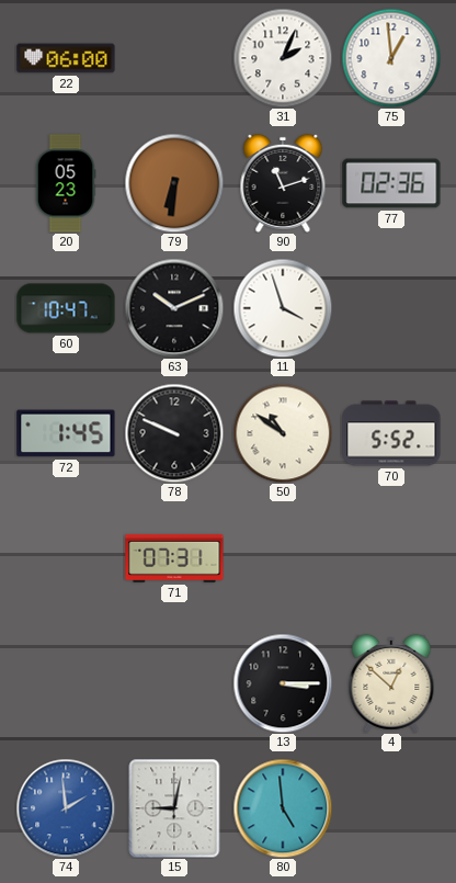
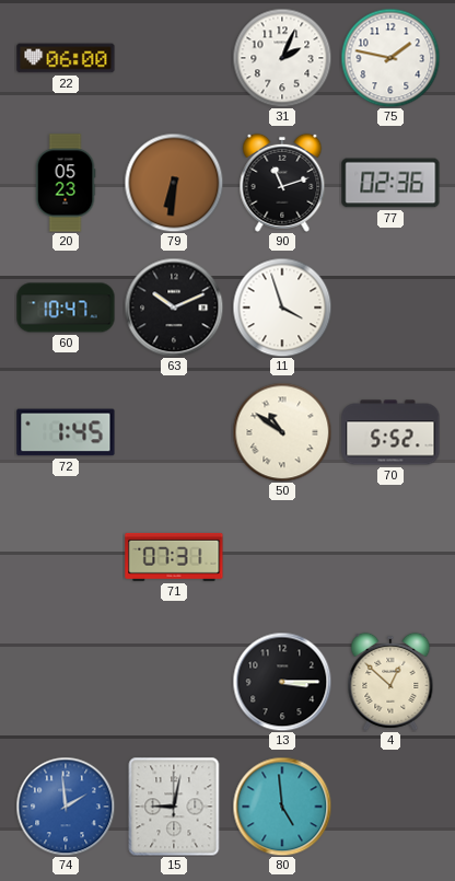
75: 12:59 -> 1:47
78: 9:49 -> none
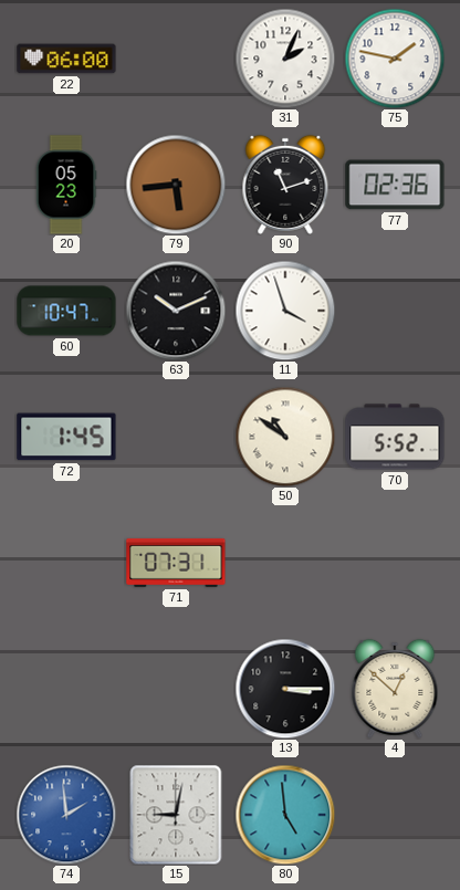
79: 6:31 -> 5:44
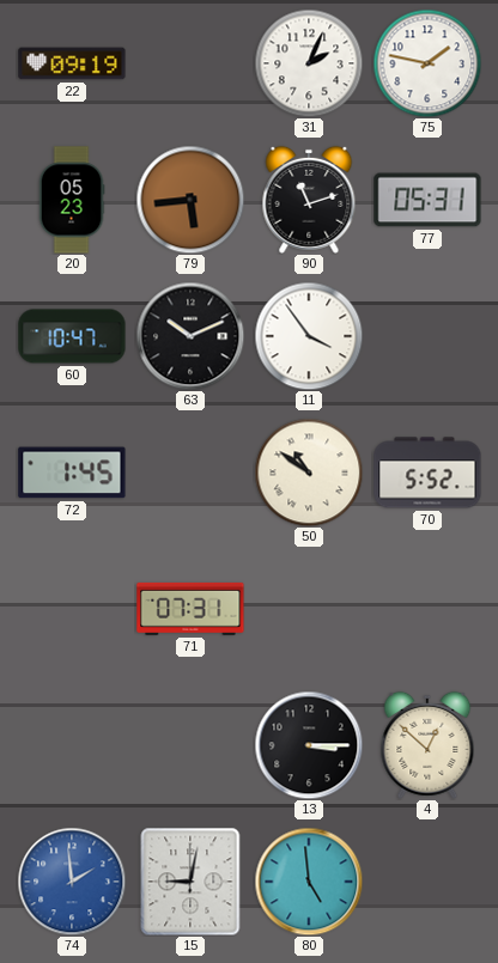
22: 06:00 -> 09:19
77: 02:36 -> 05:31
11: 3:57 -> 3:54
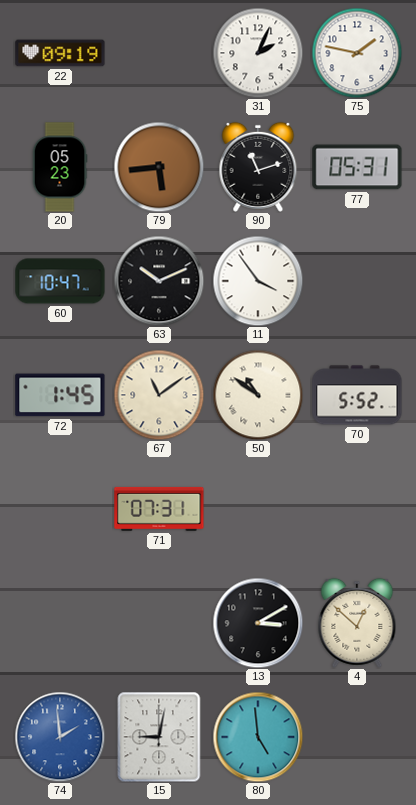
67: none -> 11:09
13: 3:15 -> 3:10
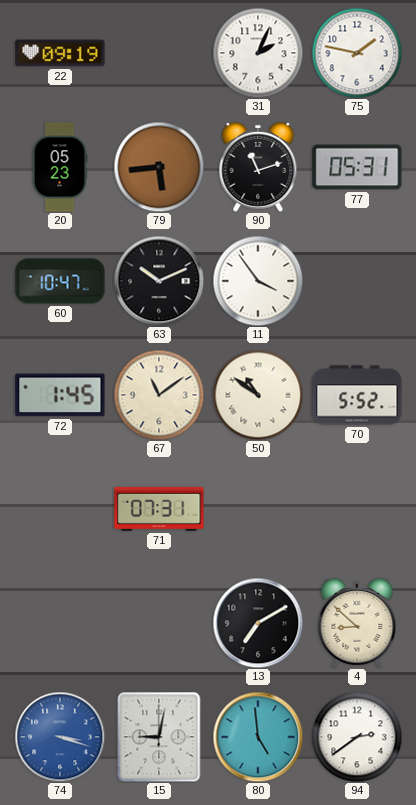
13: 3:10 -> 7:10
4: 12:52 -> 8:52
74: 1:59 -> 3:18
94: none -> 2:39
